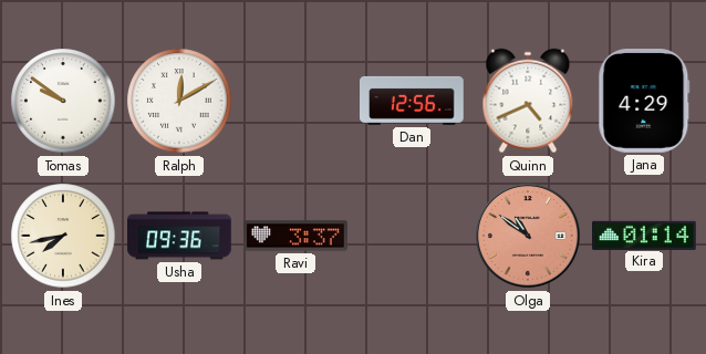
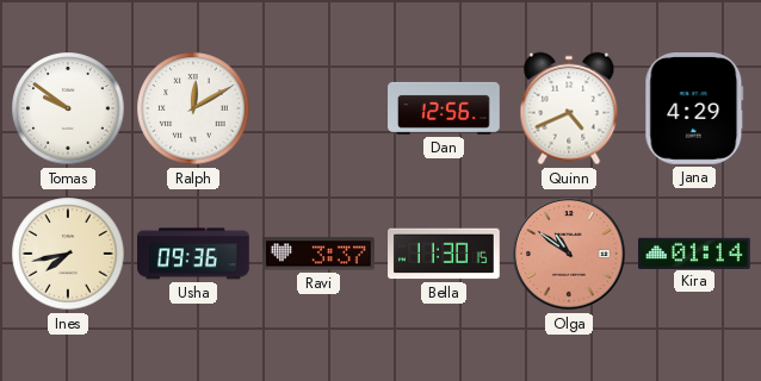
Bella: none -> 11:30
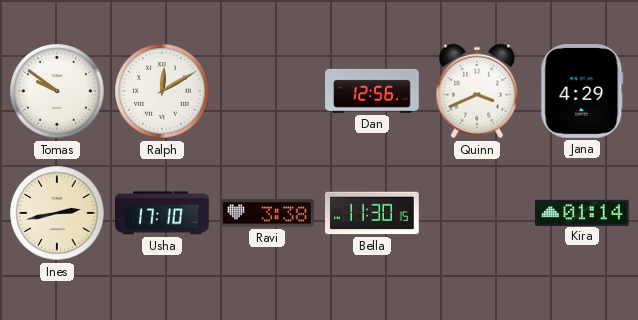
Quinn: 4:41 -> 3:41
Ines: 7:43 -> 2:43
Usha: 09:36 -> 17:10
Ravi: 3:37 -> 3:38
Olga: 10:51 -> none
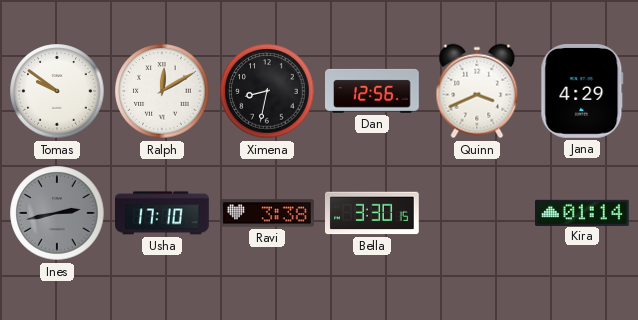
Ximena: none -> 8:32
Ines dial: cream -> grey
Bella: 11:30 -> 3:30
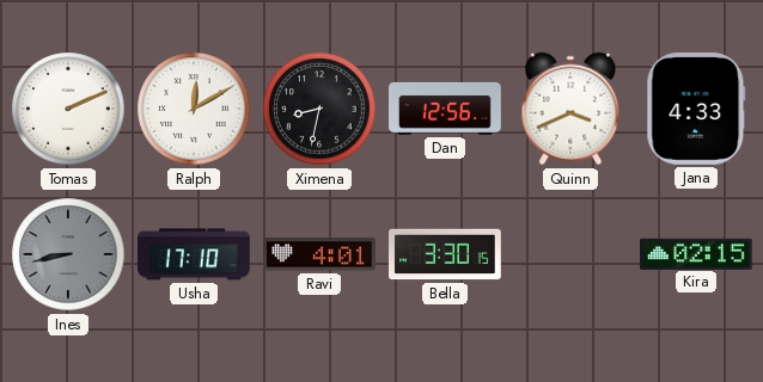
Tomas: 9:51 -> 2:11
Jana: 4:29 -> 4:33
Ines: 2:43 -> 8:43
Ravi: 3:38 -> 4:01
Kira: 01:14 -> 02:15
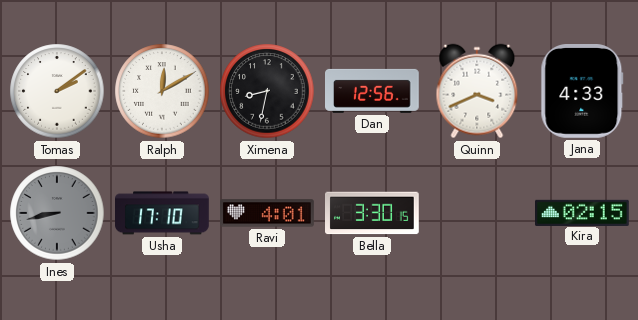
Tomas: 2:11 -> 2:09
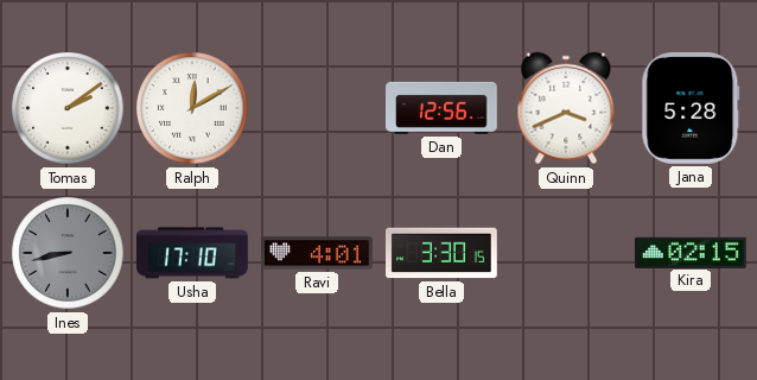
Ximena: 8:32 -> none
Jana: 4:33 -> 5:28
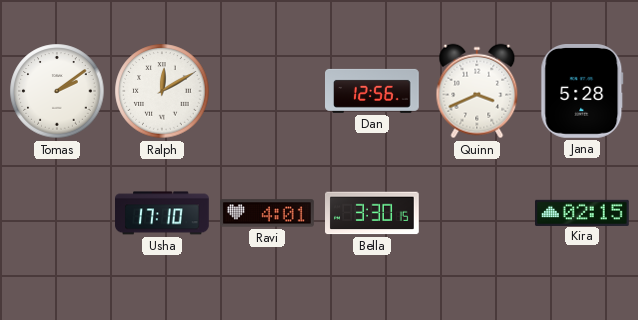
Ines: 8:43 -> none
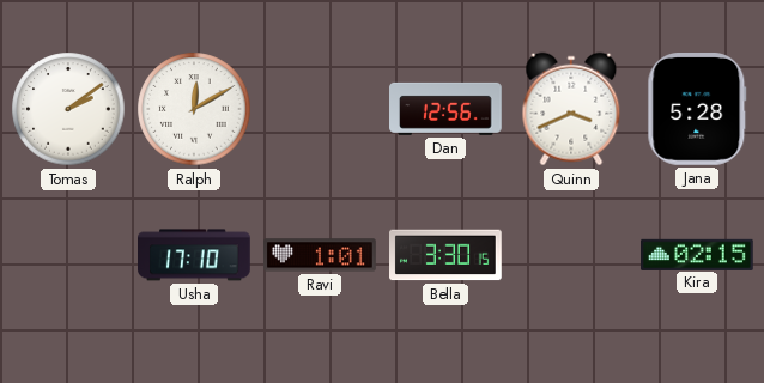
Ravi: 4:01 -> 1:01
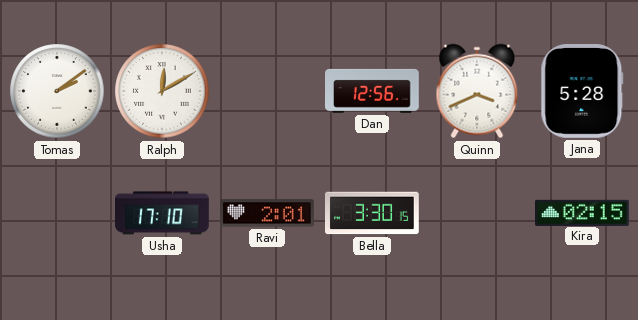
Ravi: 1:01 -> 2:01
